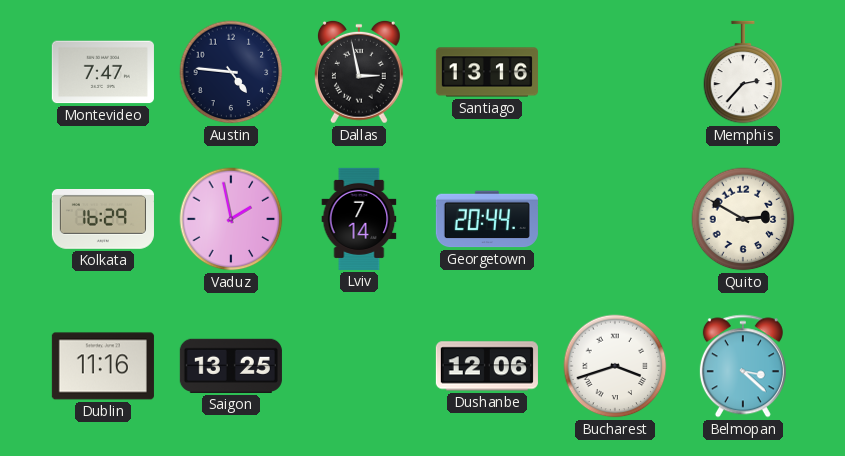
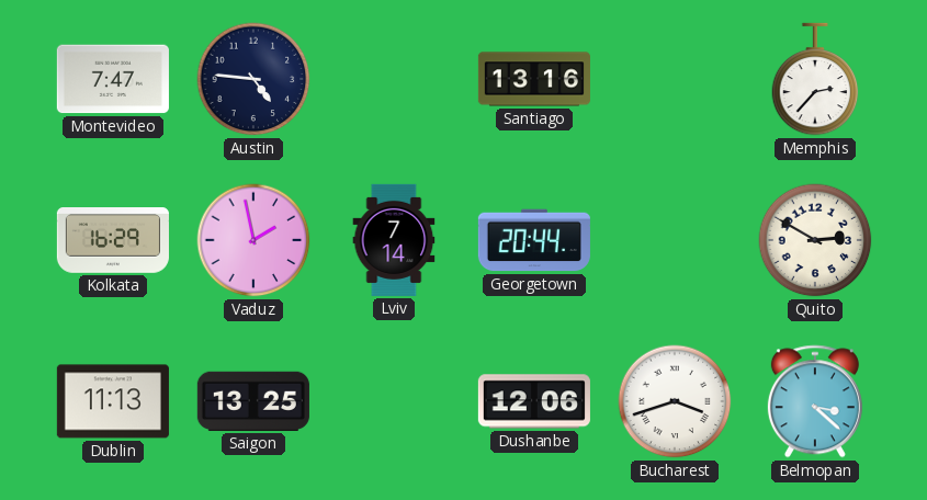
Dallas: 2:58 -> none
Dublin: 11:16 -> 11:13
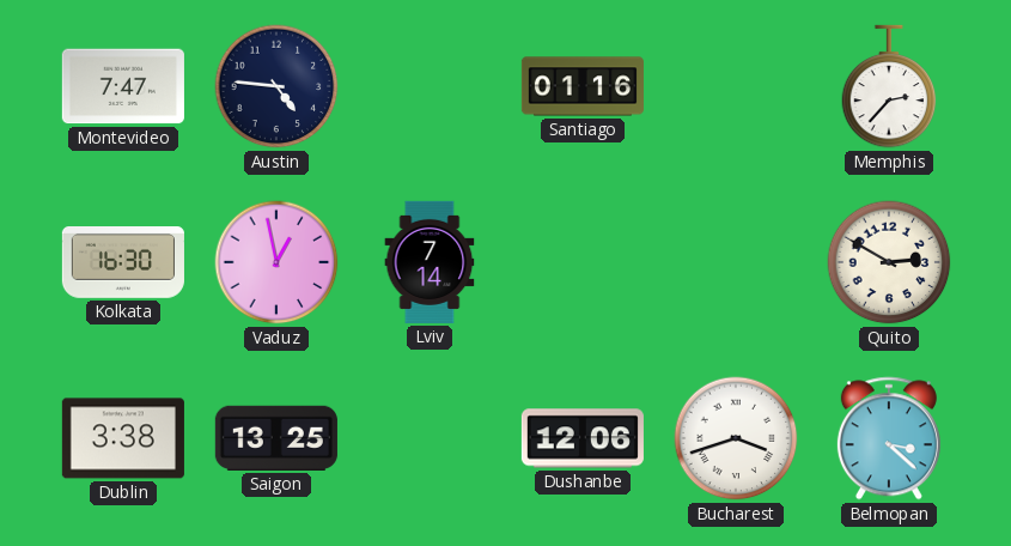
Santiago: 13:16 -> 01:16
Kolkata: 16:29 -> 16:30
Vaduz: 1:58 -> 12:58
Georgetown: 20:44 -> none
Dublin: 11:13 -> 3:38
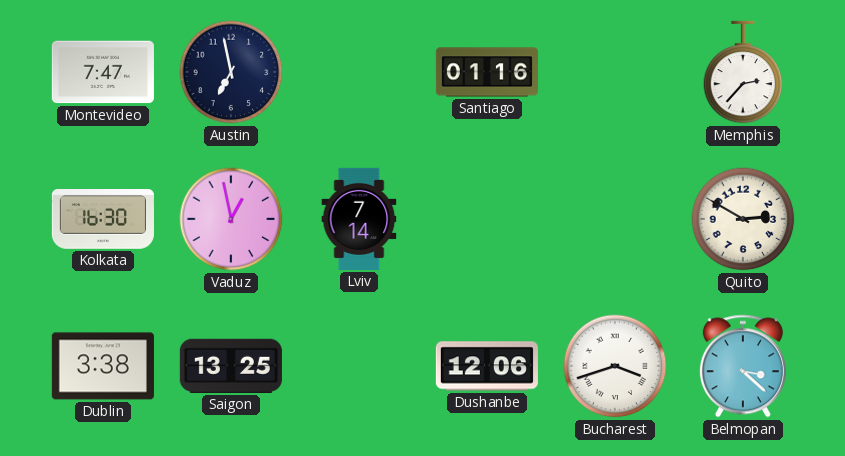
Austin: 4:46 -> 6:58
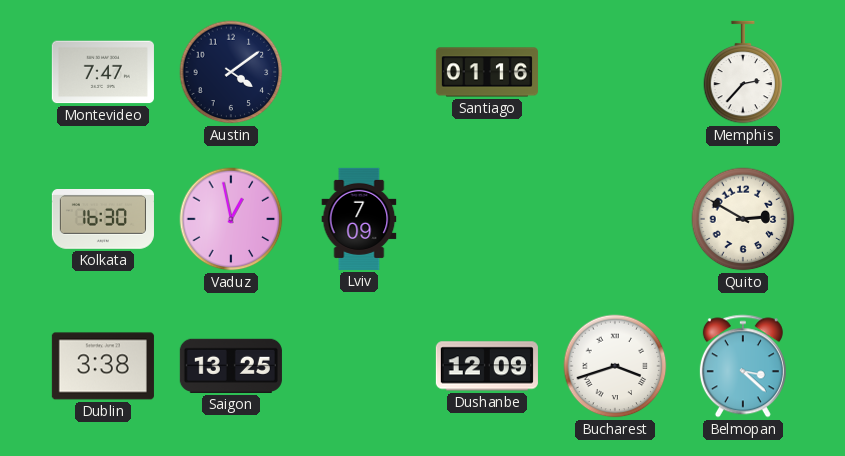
Austin: 6:58 -> 4:09
Lviv: 7:14 -> 7:09
Dushanbe: 12:06 -> 12:09
